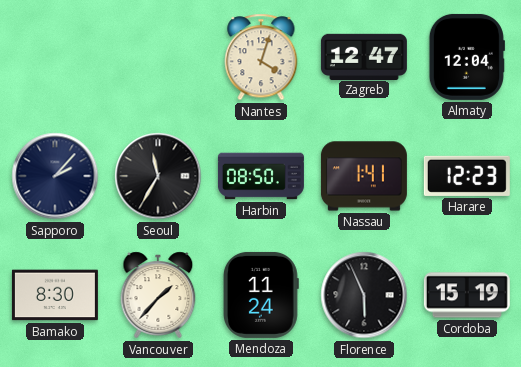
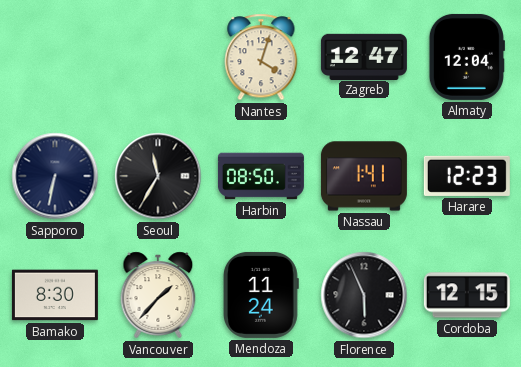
Sapporo: 2:07 -> 6:32
Cordoba: 15:19 -> 12:15
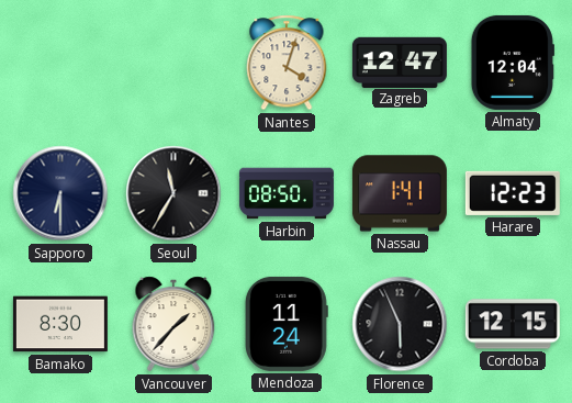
Sapporo: 6:32 -> 6:30
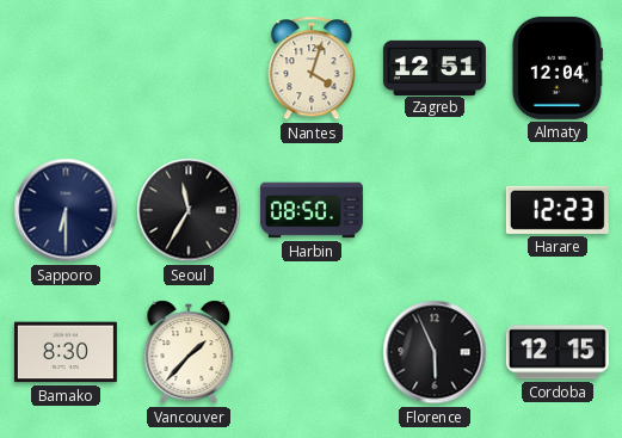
Zagreb: 12:47 -> 12:51
Nassau: 1:41 -> none
Mendoza: 11:24 -> none
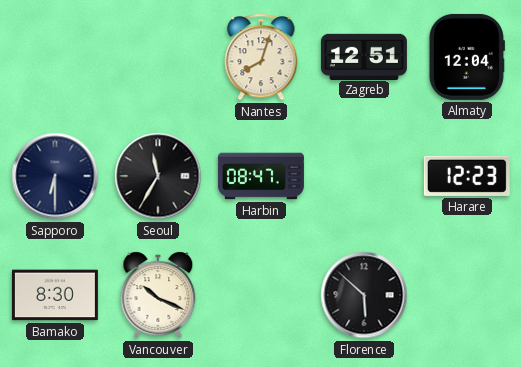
Nantes: 4:03 -> 8:03
Harbin: 08:50 -> 08:47
Vancouver: 1:37 -> 10:19
Florence: 5:56 -> 5:52
Cordoba: 12:15 -> none
